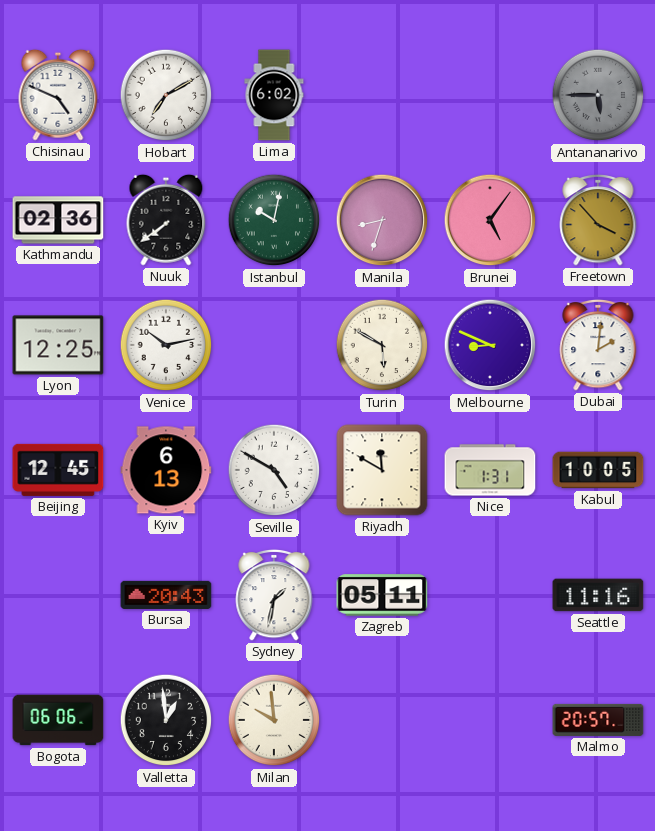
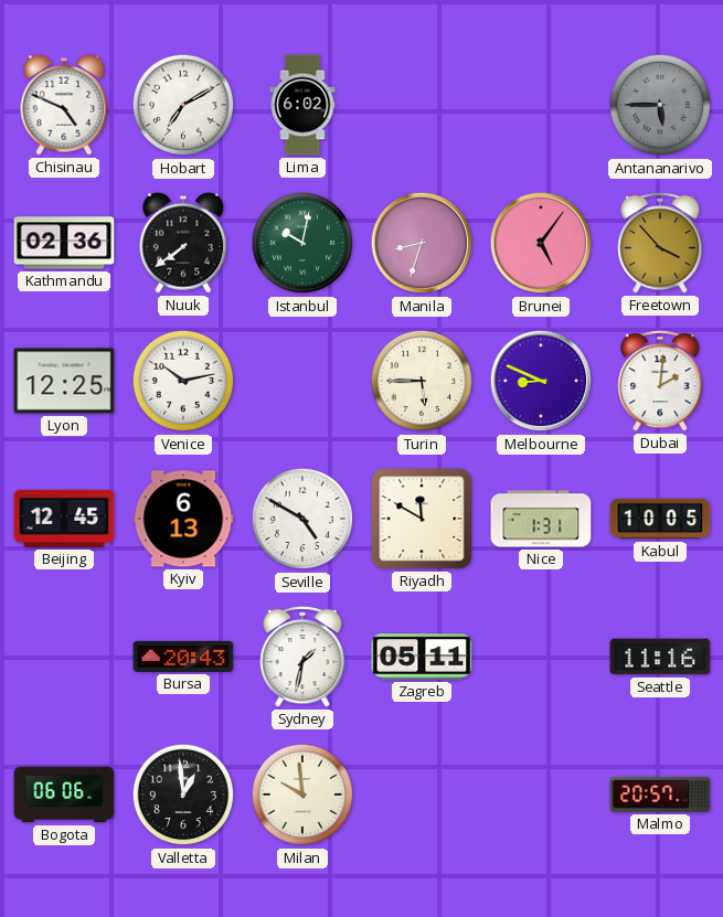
Turin: 5:50 -> 5:45
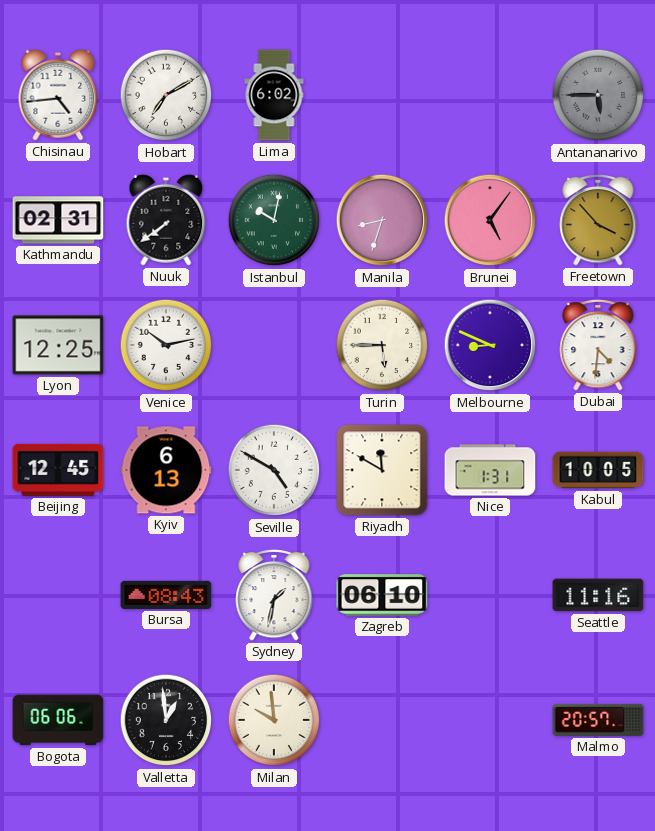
Chisinau: 4:49 -> 4:44
Kathmandu: 02:36 -> 02:31
Dubai: 2:01 -> 4:31
Bursa: 20:43 -> 08:43
Zagreb: 05:11 -> 06:10
